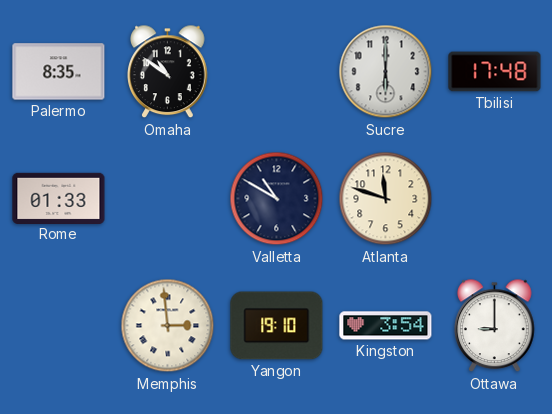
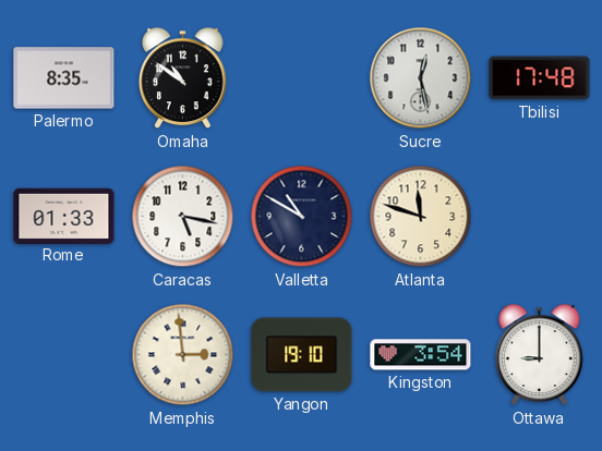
Sucre: 6:00 -> 12:28
Caracas: none -> 5:17
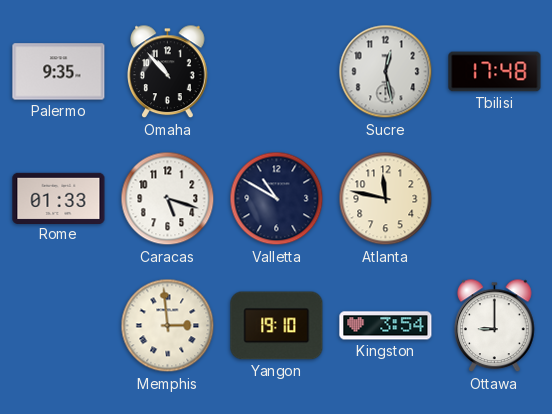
Palermo: 8:35 -> 9:35
Omaha: 10:51 -> 10:53
Caracas: 5:17 -> 5:18
Atlanta: 11:48 -> 11:47
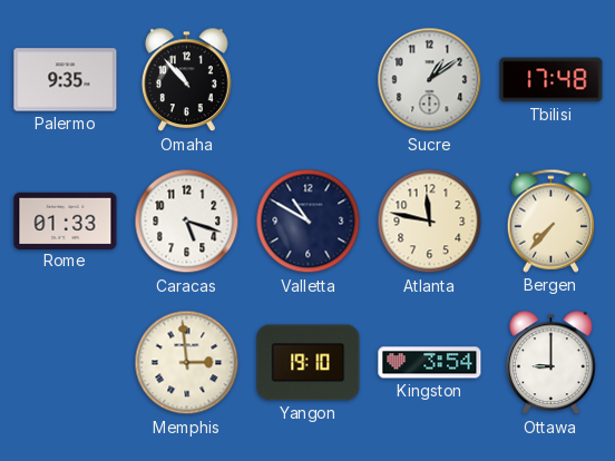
Sucre: 12:28 -> 1:09
Bergen: none -> 7:37
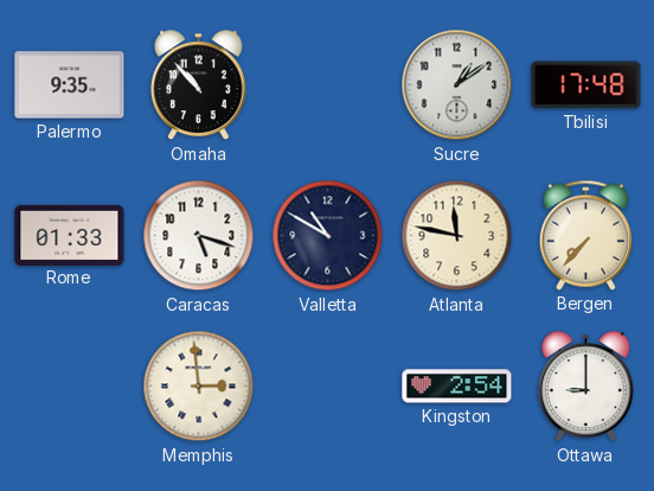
Yangon: 19:10 -> none
Kingston: 3:54 -> 2:54
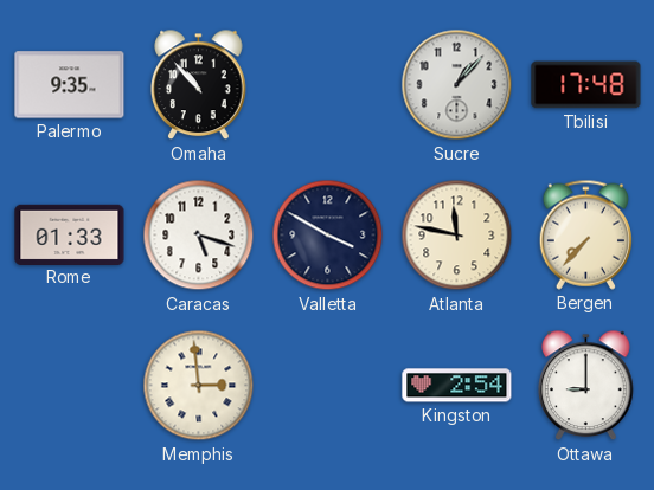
Sucre: 1:09 -> 1:07
Valletta: 10:50 -> 3:50
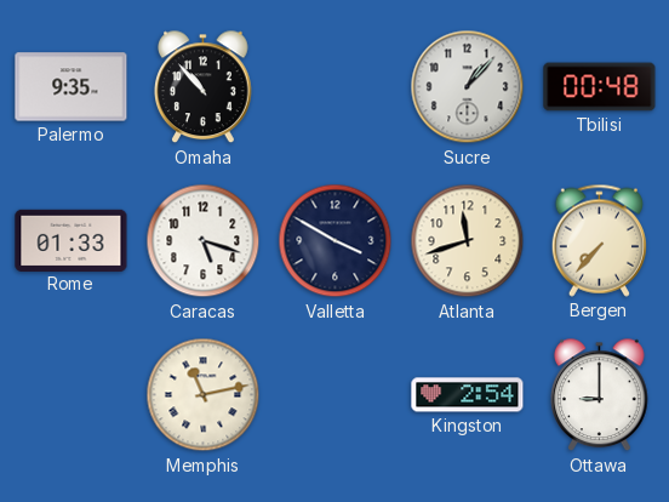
Tbilisi: 17:48 -> 00:48
Atlanta: 11:47 -> 11:42
Memphis: 2:59 -> 11:13
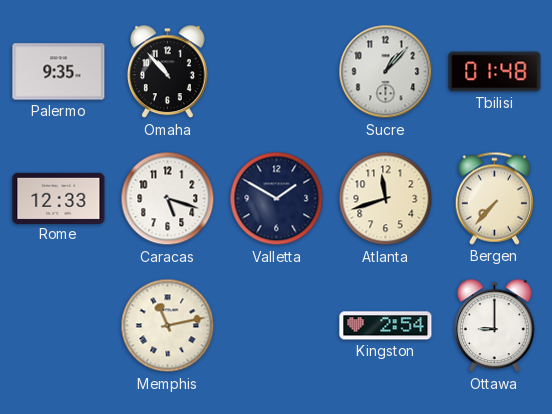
Tbilisi: 00:48 -> 01:48
Rome: 01:33 -> 12:33
Valletta: 3:50 -> 1:50
